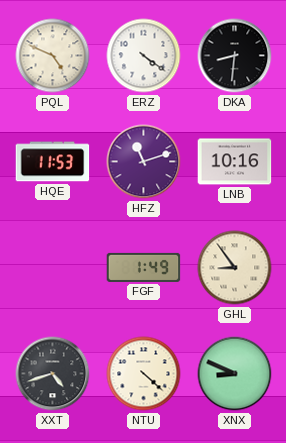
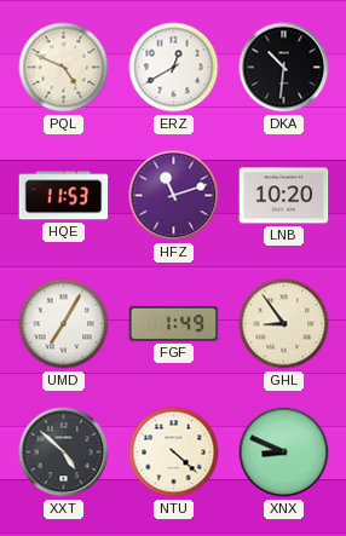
ERZ: 4:21 -> 12:40
DKA: 8:31 -> 10:31
LNB: 10:16 -> 10:20
UMD: none -> 7:05
XXT: 4:42 -> 4:52
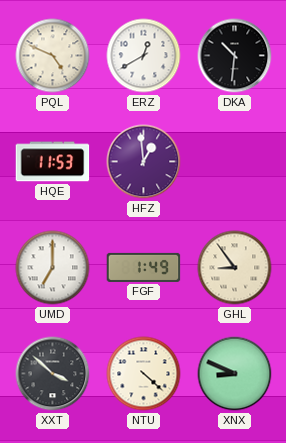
HFZ: 11:12 -> 12:59
LNB: 10:20 -> none
UMD: 7:05 -> 7:00
XXT: 4:52 -> 3:52
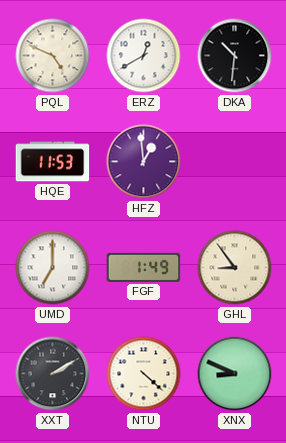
XXT: 3:52 -> 2:10
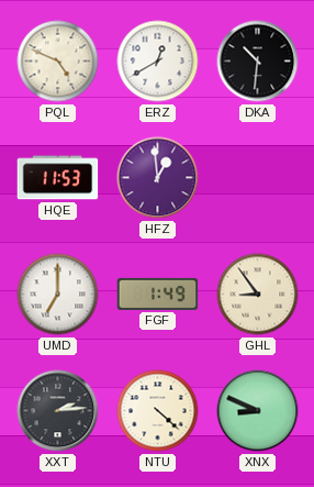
XXT: 2:10 -> 2:14
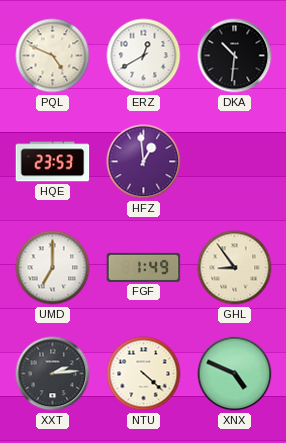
HQE: 11:53 -> 23:53
XNX: 8:49 -> 4:49
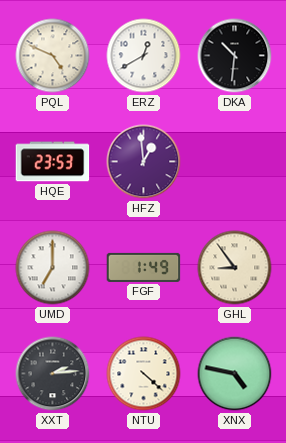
XNX: 4:49 -> 4:47
